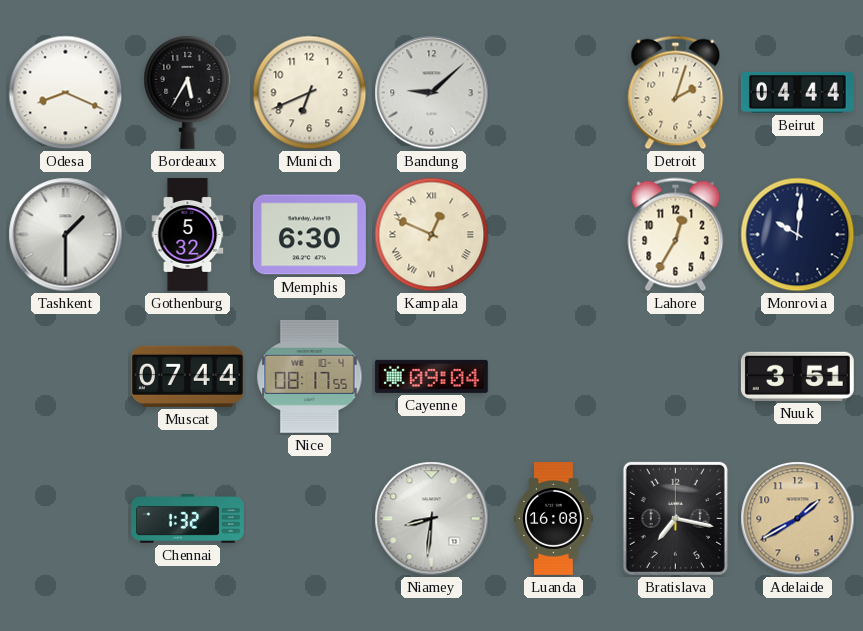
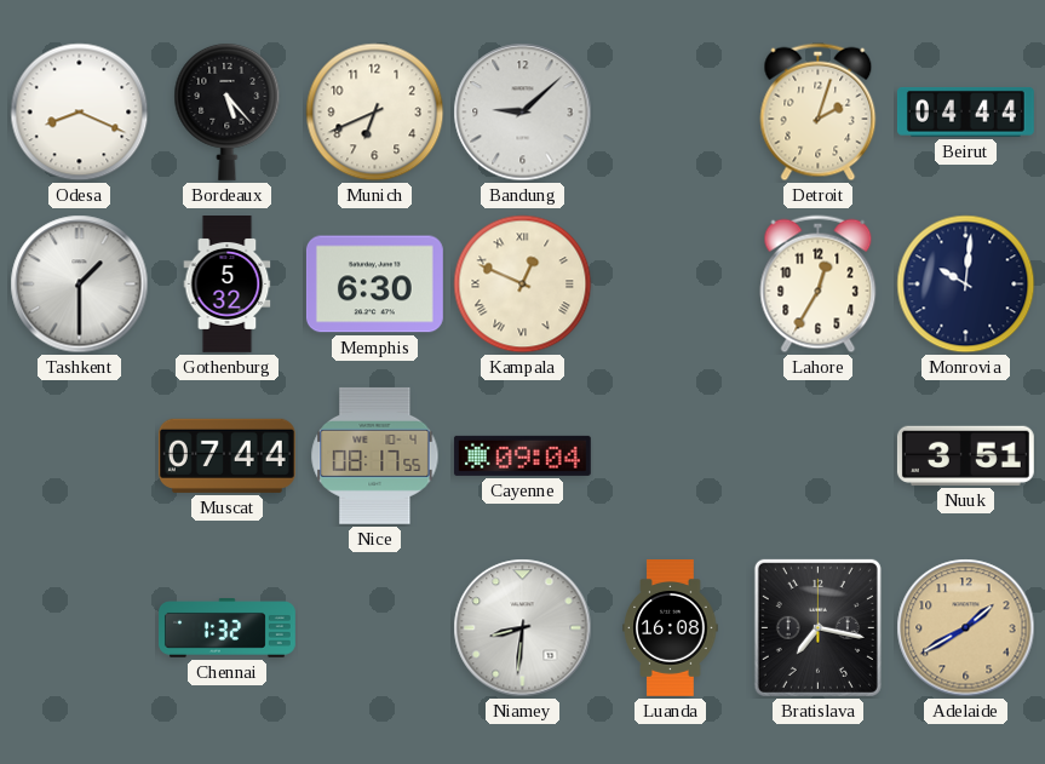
Bordeaux: 5:35 -> 5:23
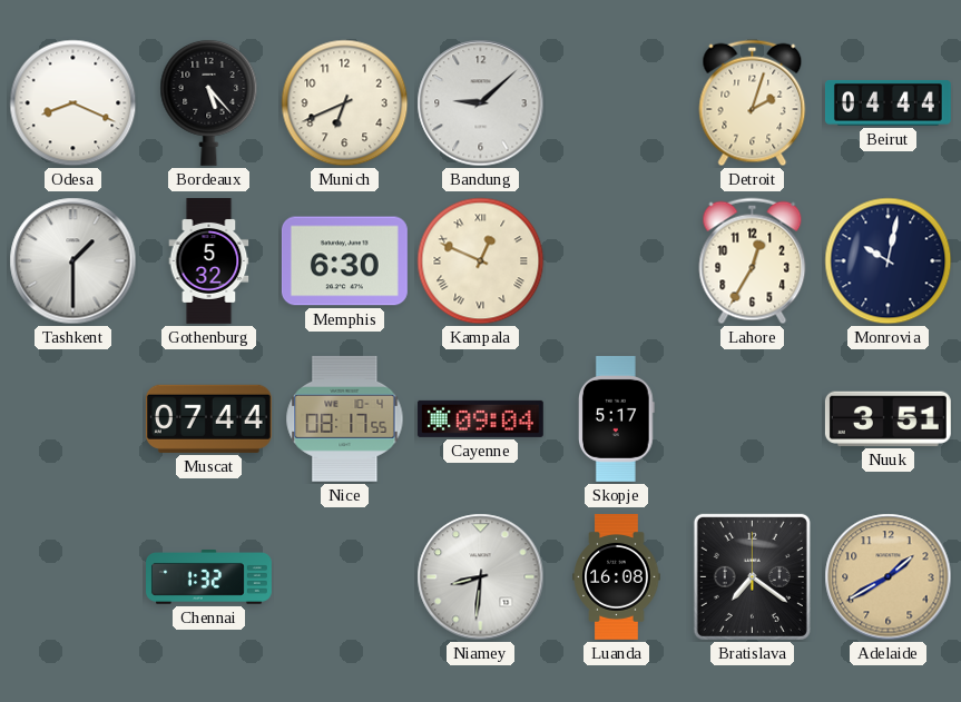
Monrovia: 10:01 -> 10:02
Skopje: none -> 5:17
Bratislava: 7:17 -> 7:21
